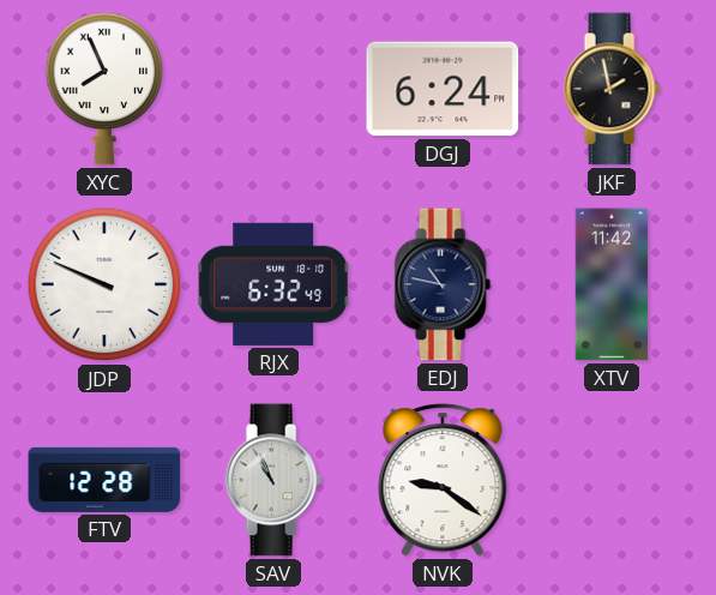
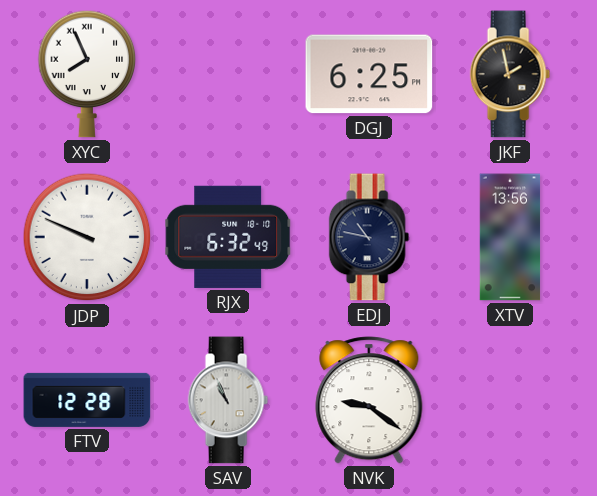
DGJ: 6:24 -> 6:25
XTV: 11:42 -> 13:56
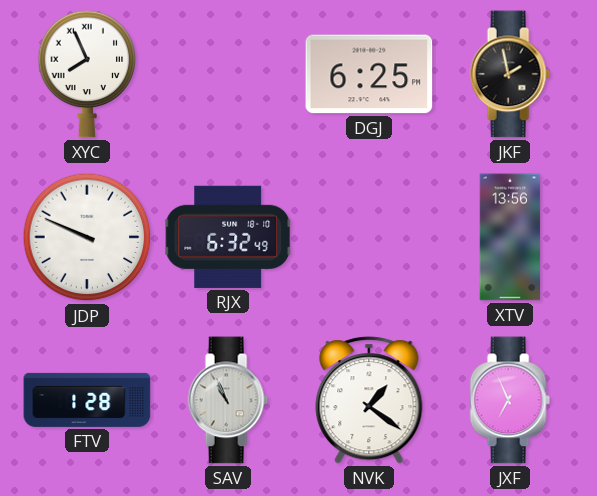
EDJ: 10:47 -> none
FTV: 12:28 -> 1:28
NVK: 9:21 -> 1:21
JXF: none -> 6:56
